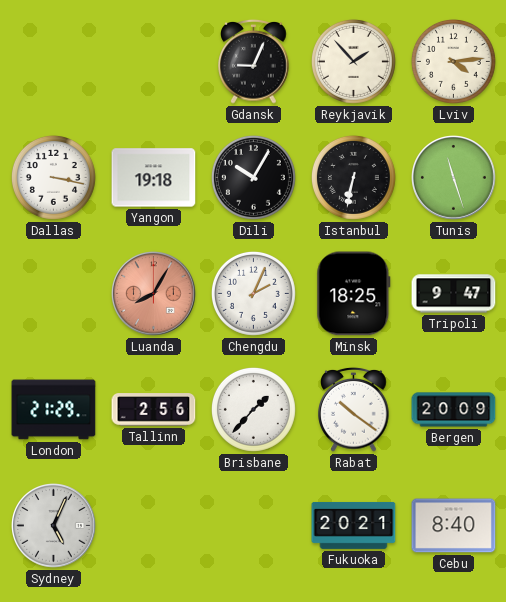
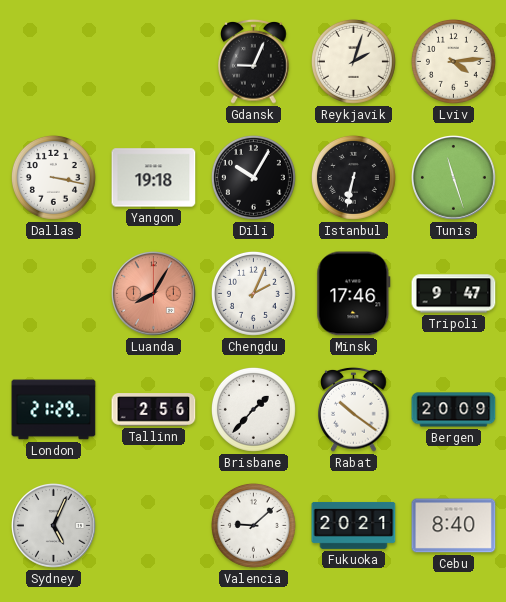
Reykjavik: 1:53 -> 2:03
Minsk: 18:25 -> 17:46
Valencia: none -> 9:08
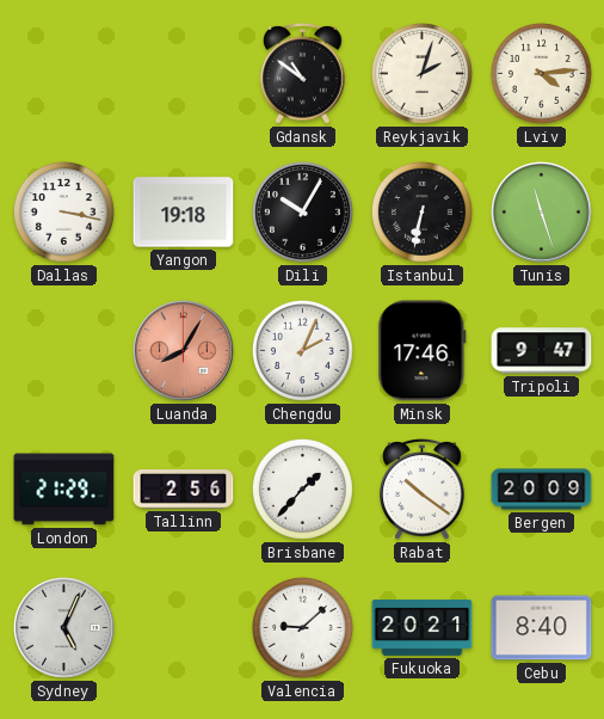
Gdansk: 9:04 -> 10:51
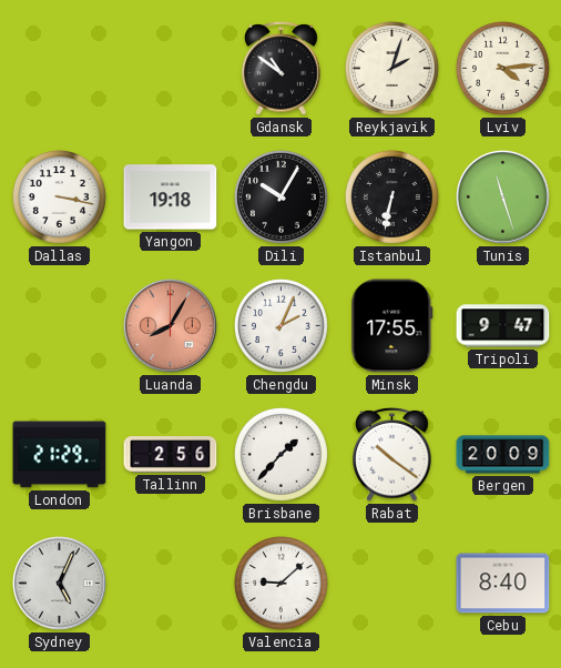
Minsk: 17:46 -> 17:55
Fukuoka: 20:21 -> none
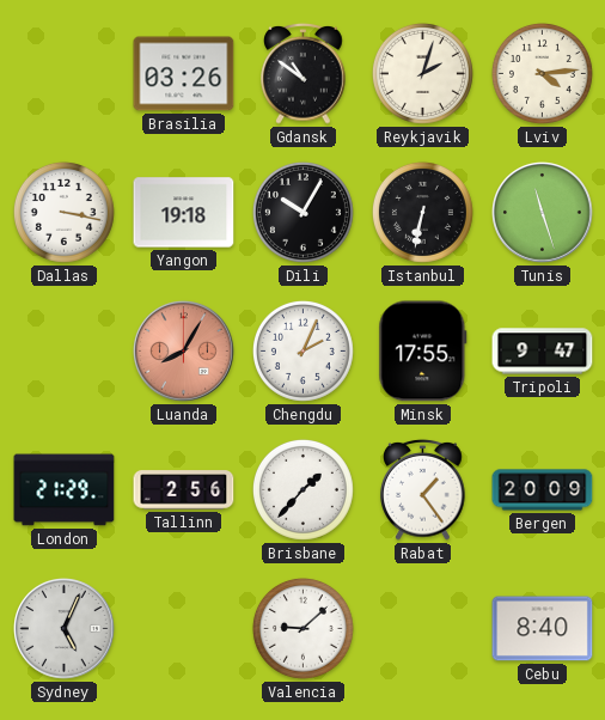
Brasilia: none -> 03:26
Rabat: 10:21 -> 1:24
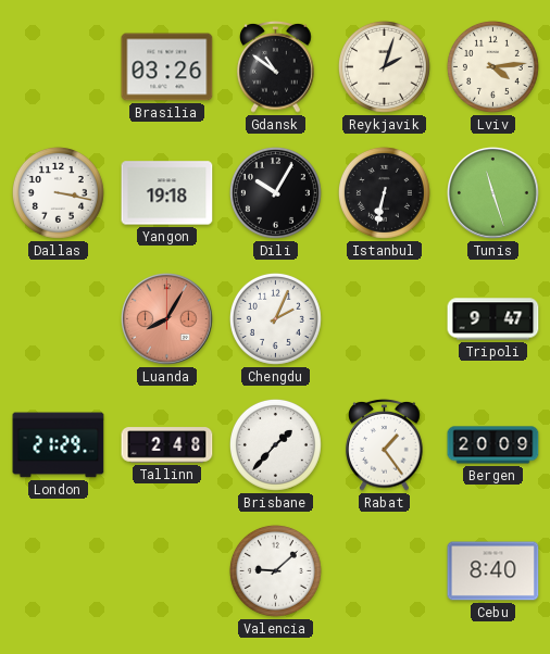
Minsk: 17:55 -> none
Tallinn: 2:56 -> 2:48
Sydney: 5:04 -> none
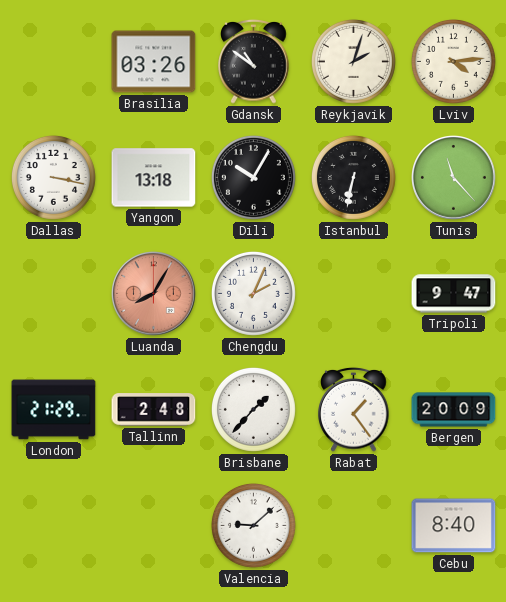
Yangon: 19:18 -> 13:18
Tunis: 11:27 -> 11:23
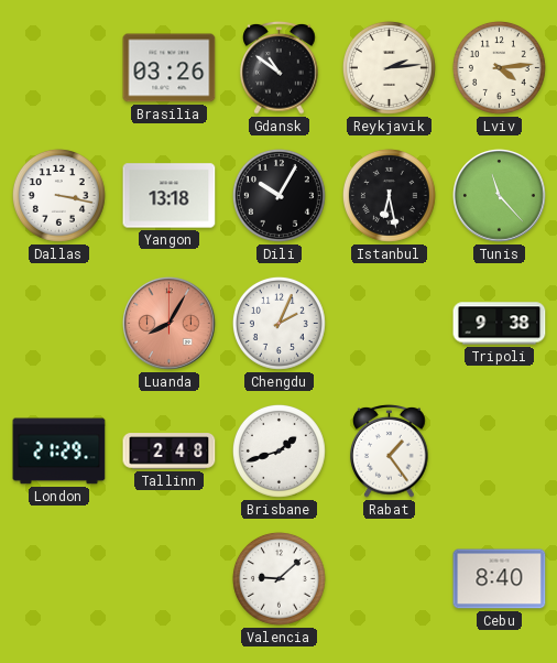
Reykjavik: 2:03 -> 2:14
Istanbul: 6:32 -> 6:28
Tripoli: 9:47 -> 9:38
Brisbane: 1:37 -> 1:42
Bergen: 20:09 -> none
